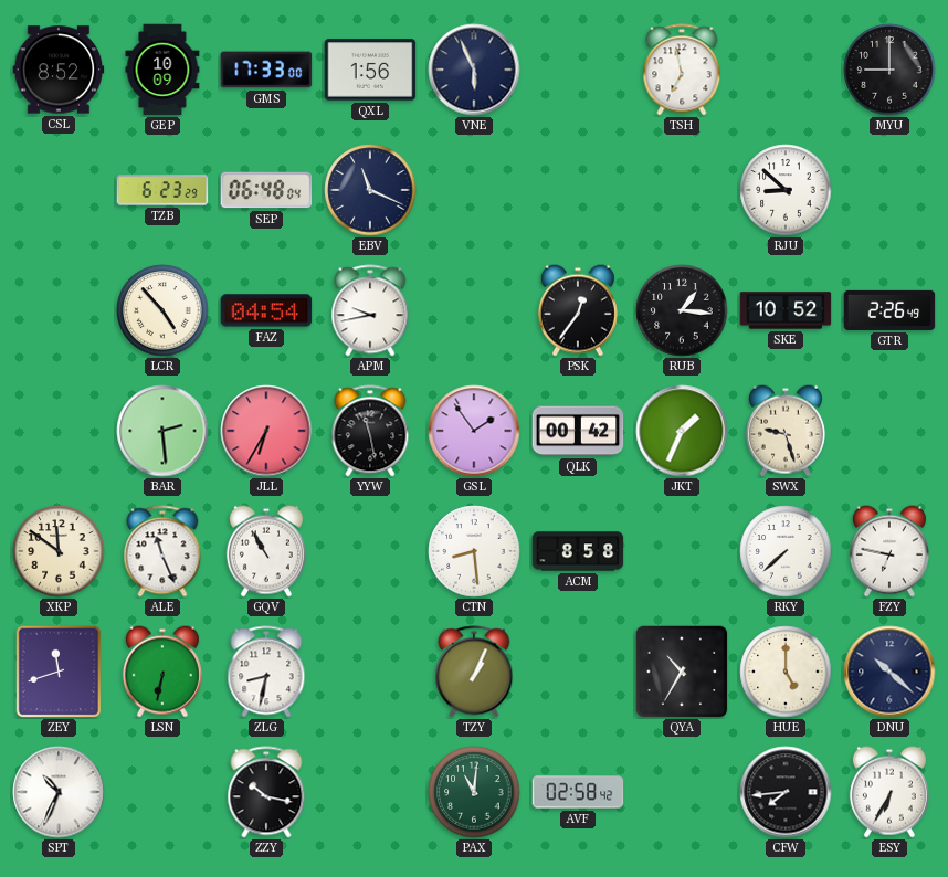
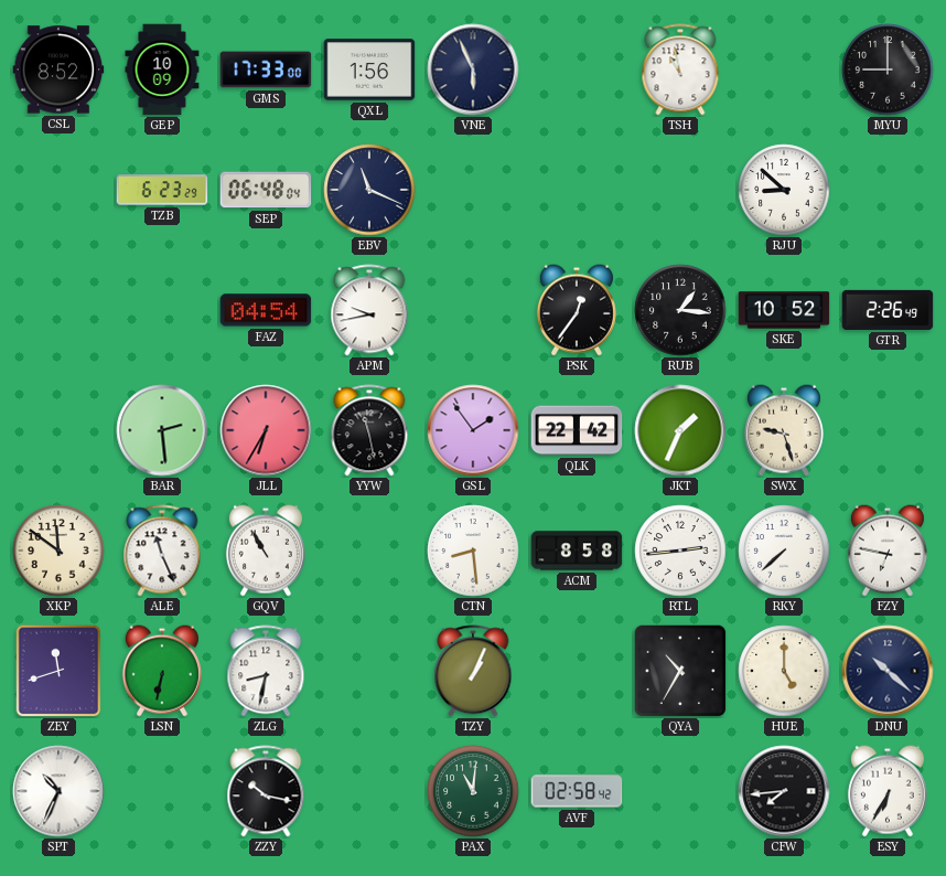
TSH: 6:58 -> 10:58
LCR: 4:53 -> none
QLK: 00:42 -> 22:42
RTL: none -> 2:44
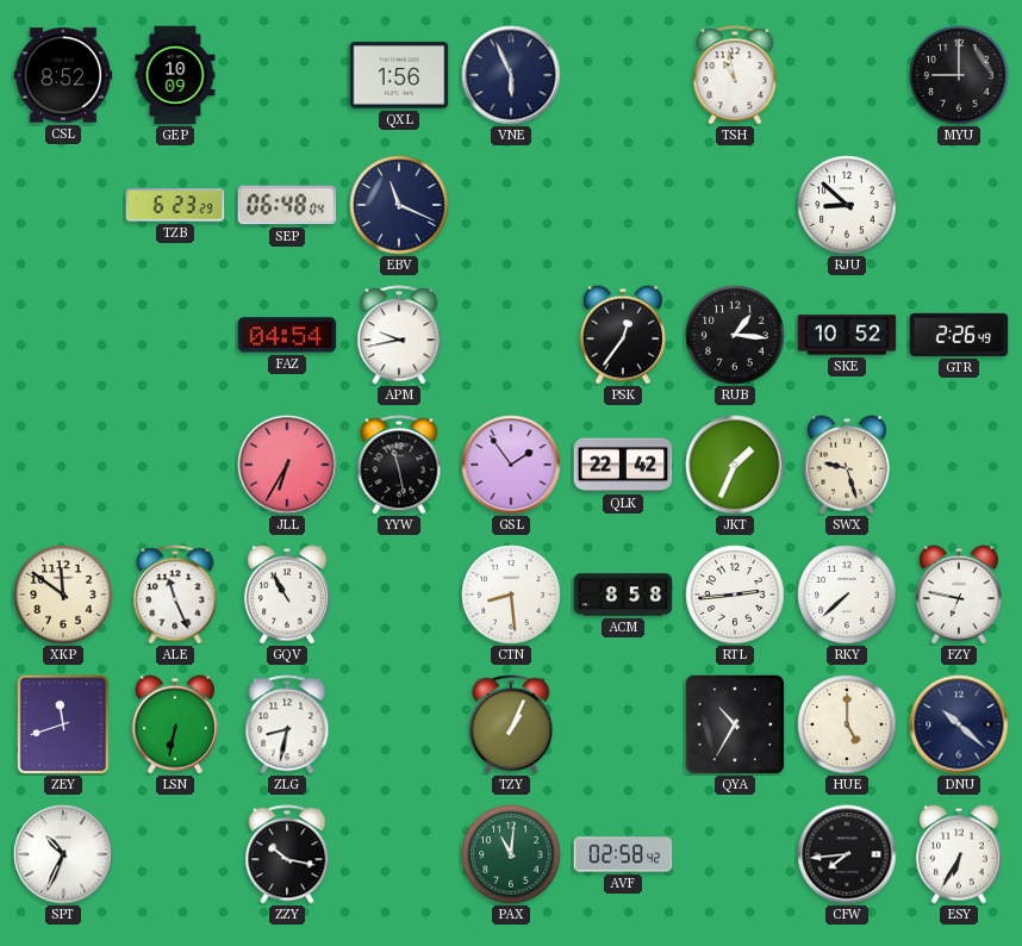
GMS: 17:33 -> none
BAR: 2:29 -> none
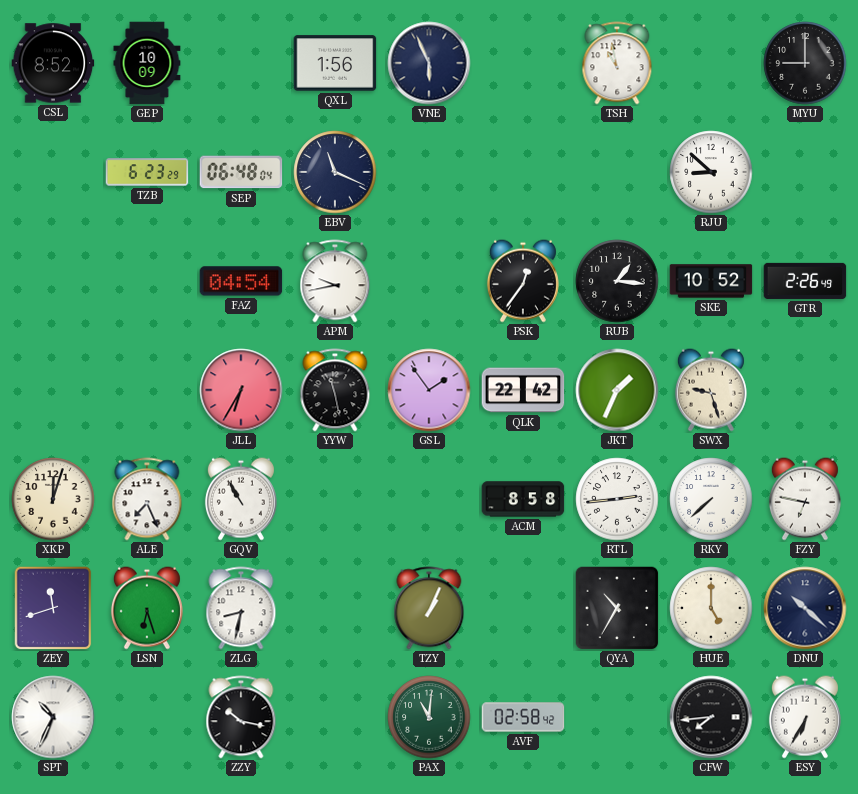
XKP: 11:51 -> 12:03
ALE: 11:26 -> 7:26
CTN: 8:29 -> none
LSN: 6:32 -> 6:27
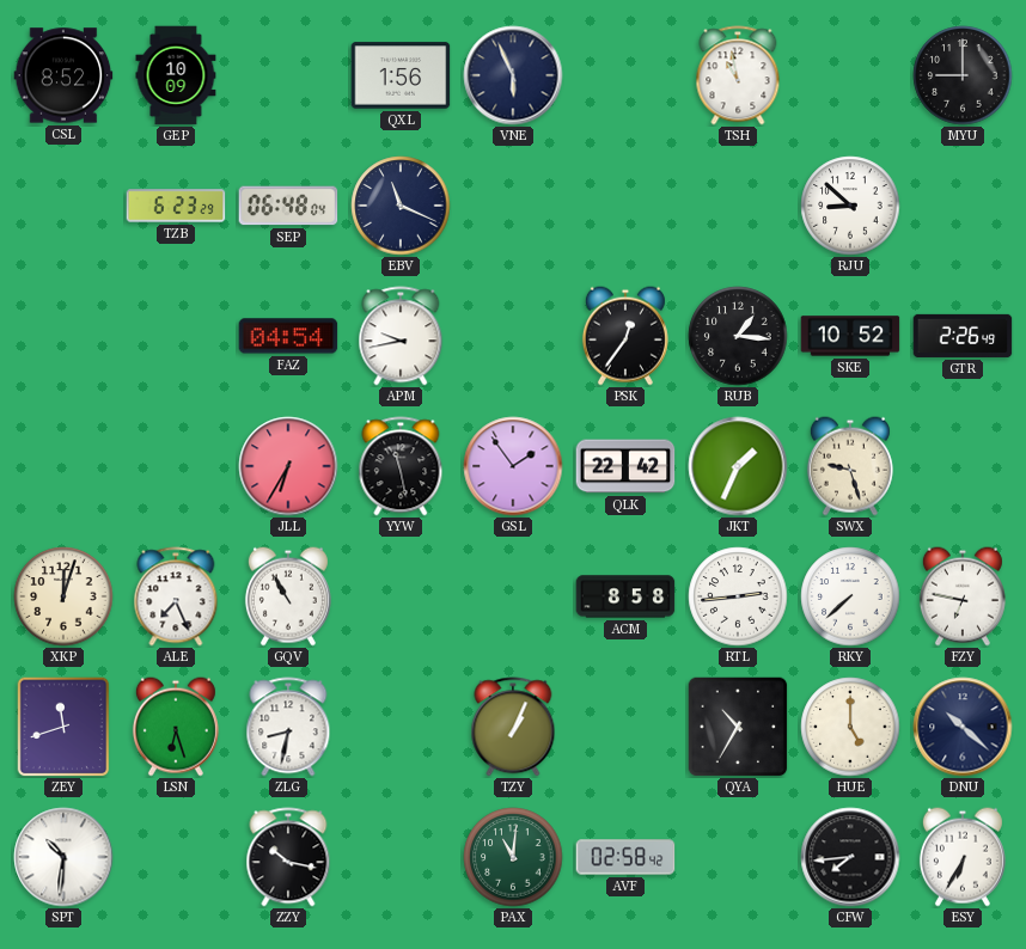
SPT: 10:34 -> 10:31
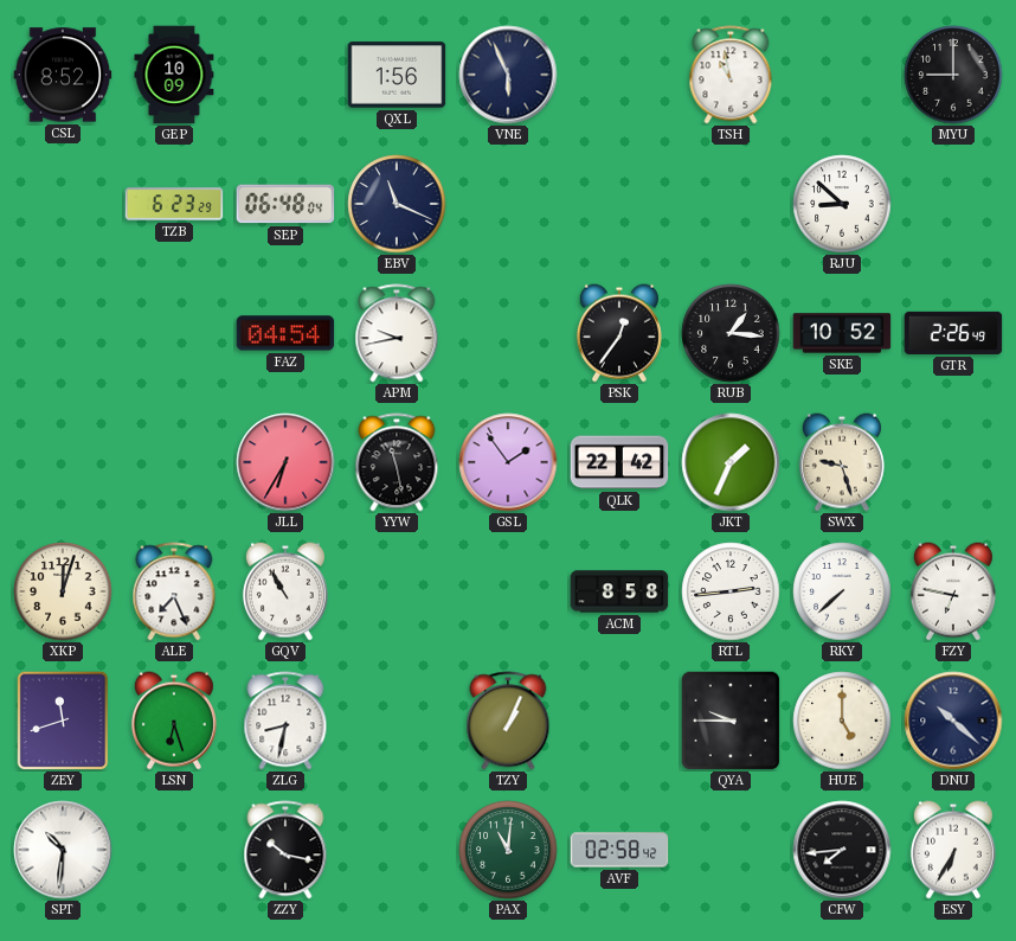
QYA: 10:35 -> 9:45
